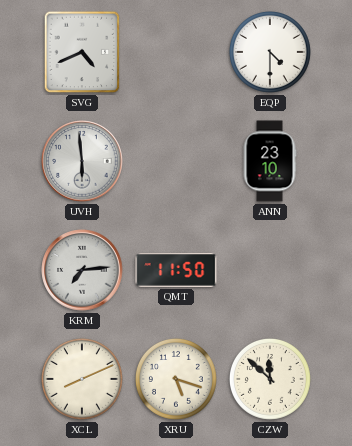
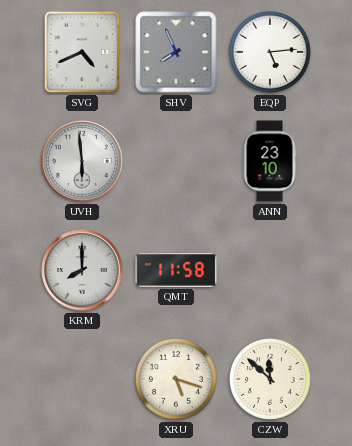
SHV: none -> 7:56
EQP: 4:30 -> 5:14
KRM: 7:14 -> 8:00
QMT: 11:50 -> 11:58
XCL: 8:11 -> none
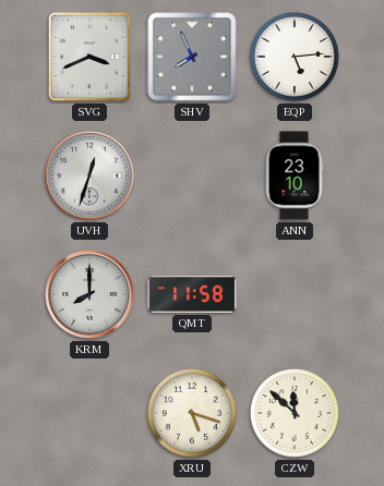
SVG: 4:41 -> 3:41
UVH: 5:59 -> 12:33
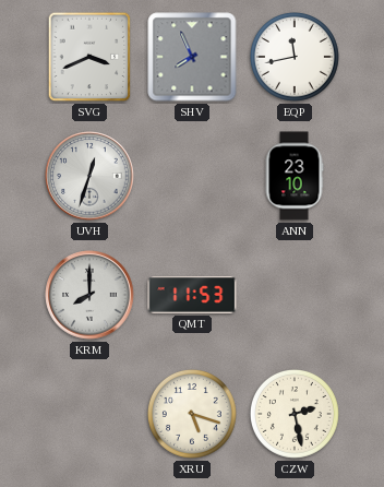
EQP: 5:14 -> 11:43
QMT: 11:58 -> 11:53
CZW: 11:52 -> 2:28
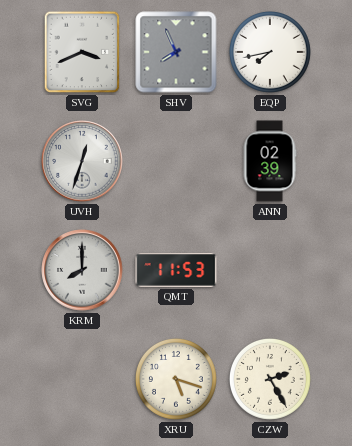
EQP: 11:43 -> 7:43
ANN: 23:10 -> 02:39
CZW: 2:28 -> 2:25
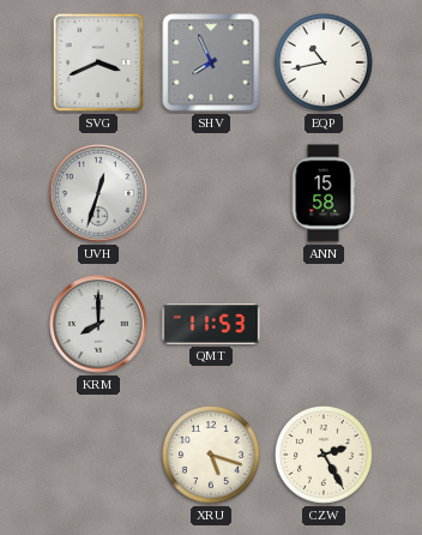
EQP: 7:43 -> 10:43
ANN: 02:39 -> 15:58
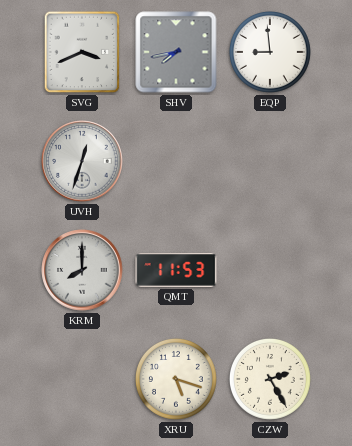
SHV: 7:56 -> 7:43
EQP: 10:43 -> 8:59
ANN: 15:58 -> none
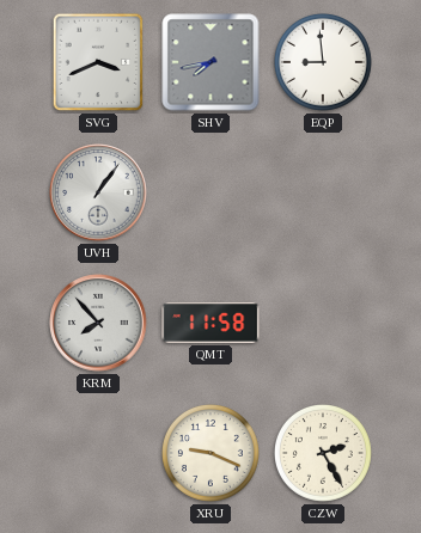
UVH: 12:33 -> 1:06
KRM: 8:00 -> 7:53
QMT: 11:53 -> 11:58
XRU: 5:18 -> 9:19
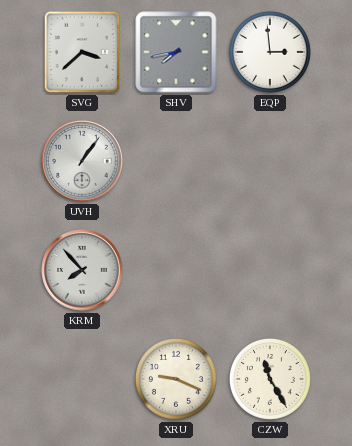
SVG: 3:41 -> 3:38
EQP: 8:59 -> 2:59
QMT: 11:58 -> none
CZW: 2:25 -> 11:25
